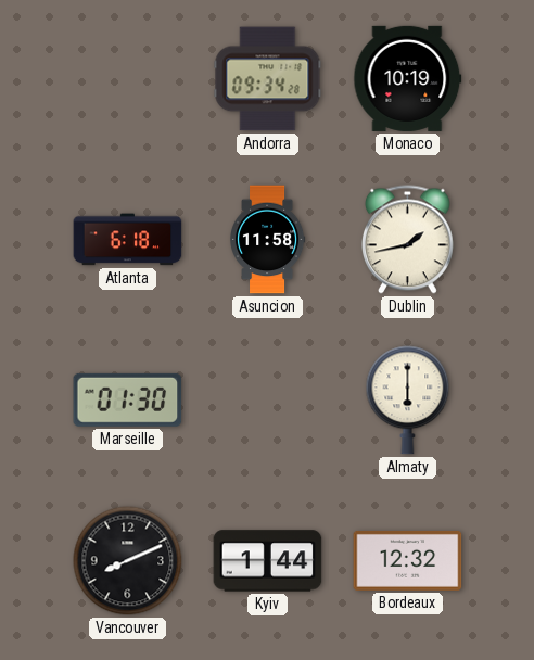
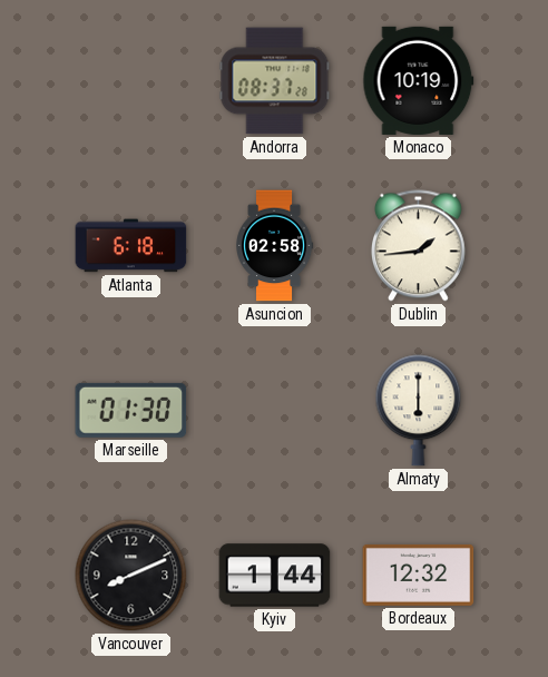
Andorra: 09:34 -> 08:37
Asuncion: 11:58 -> 02:58
Dublin: 1:43 -> 1:44
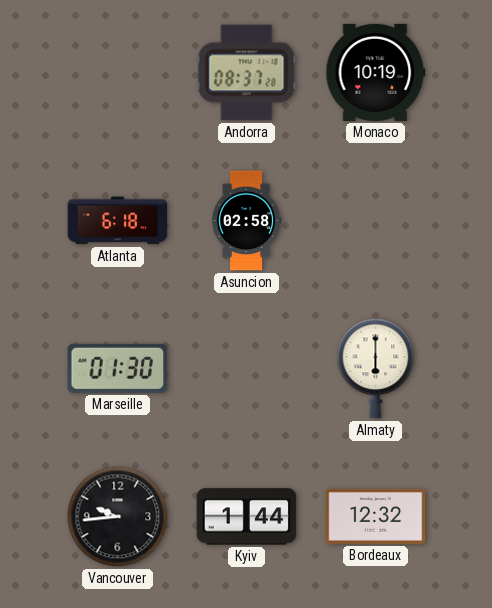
Dublin: 1:44 -> none
Vancouver: 8:11 -> 9:44
